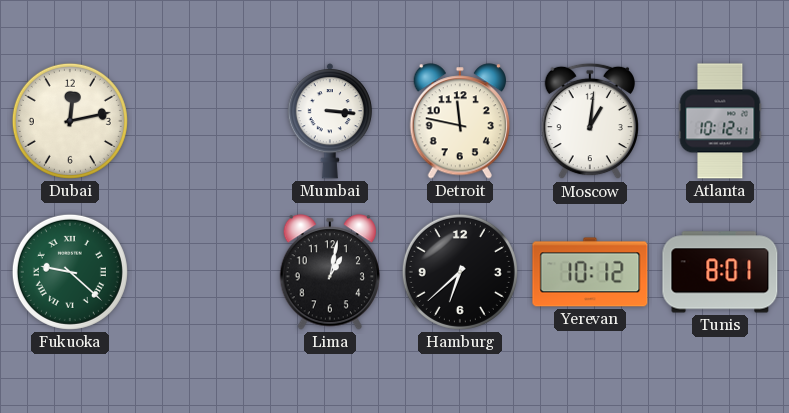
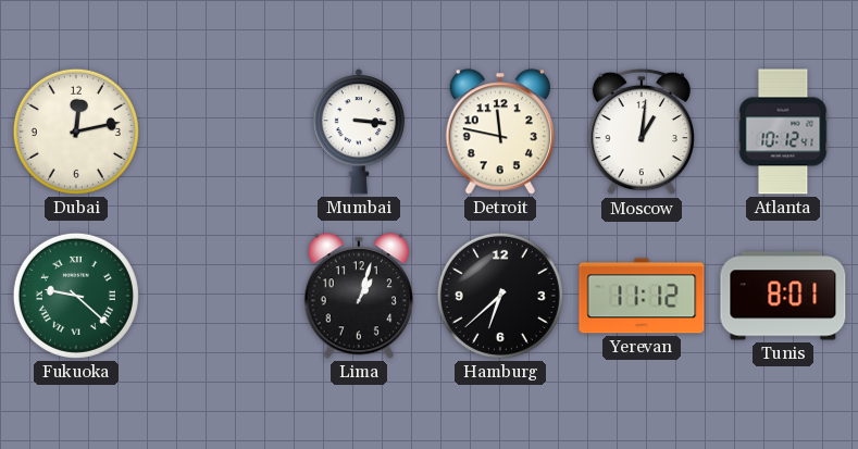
Lima: 1:02 -> 1:03
Yerevan: 10:12 -> 11:12
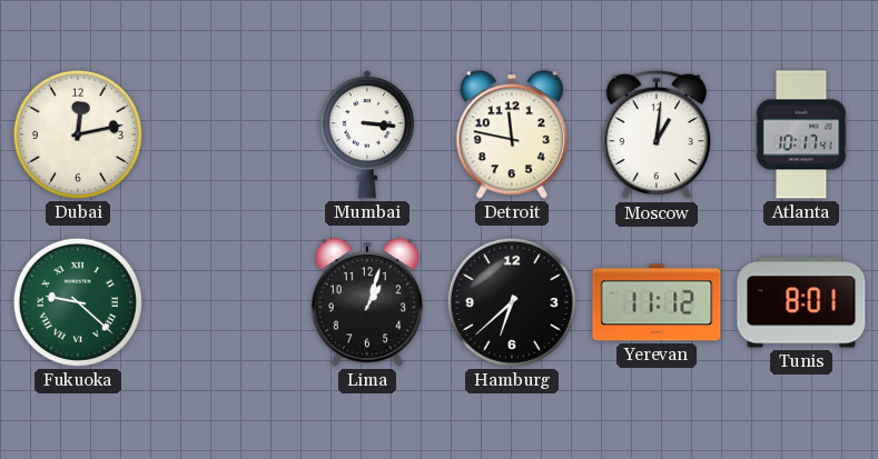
Atlanta: 10:12 -> 10:17
